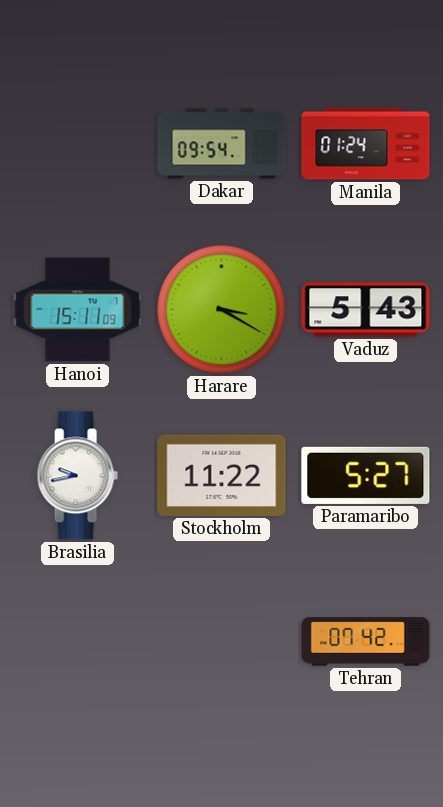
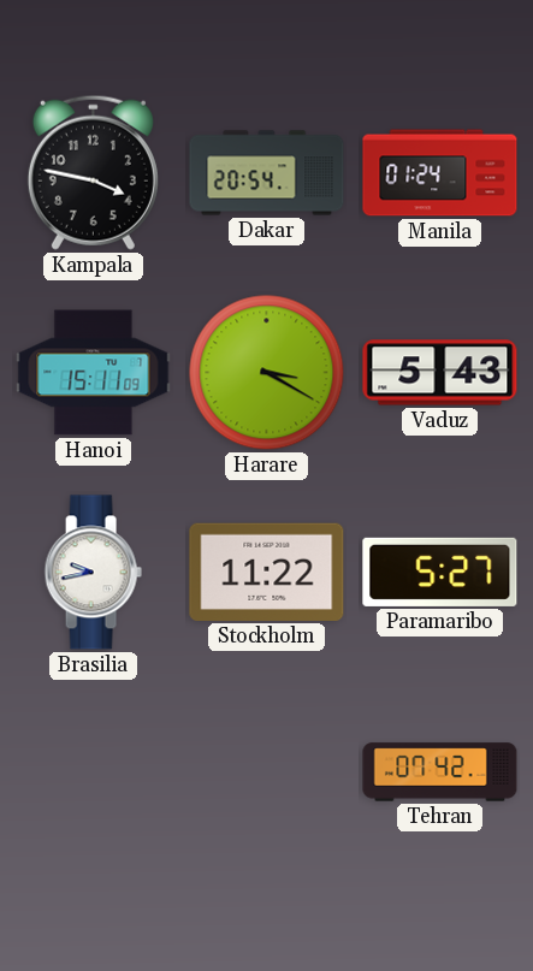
Kampala: none -> 3:47
Dakar: 09:54 -> 20:54
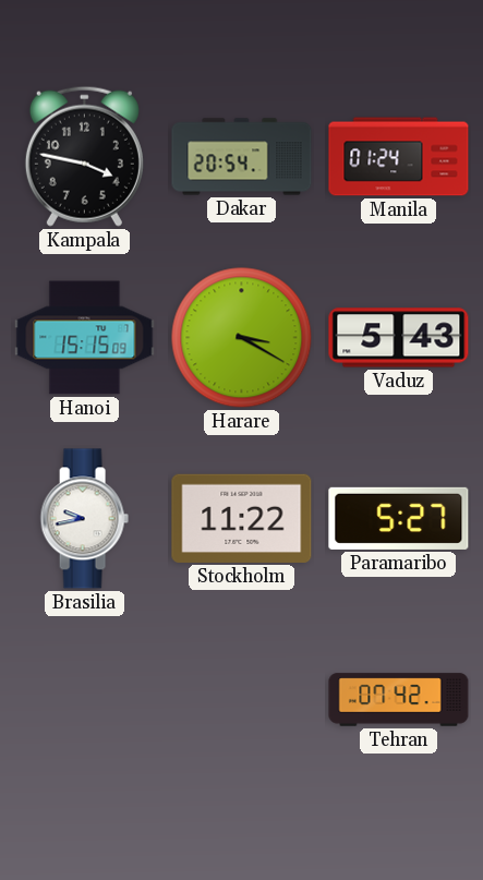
Hanoi: 15:11 -> 15:15
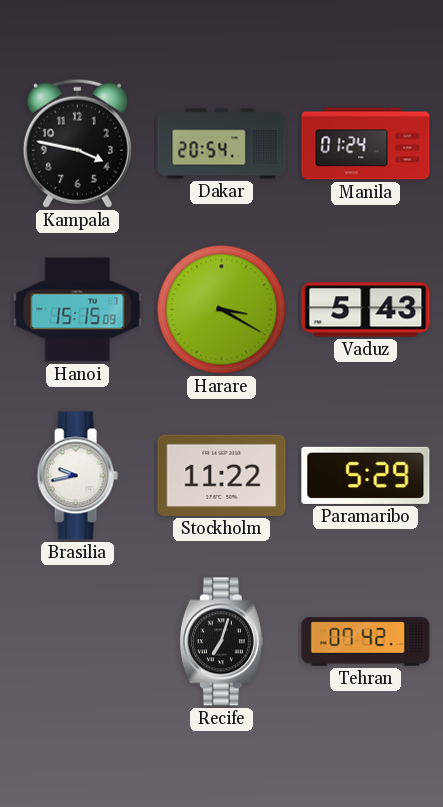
Paramaribo: 5:27 -> 5:29
Recife: none -> 7:03
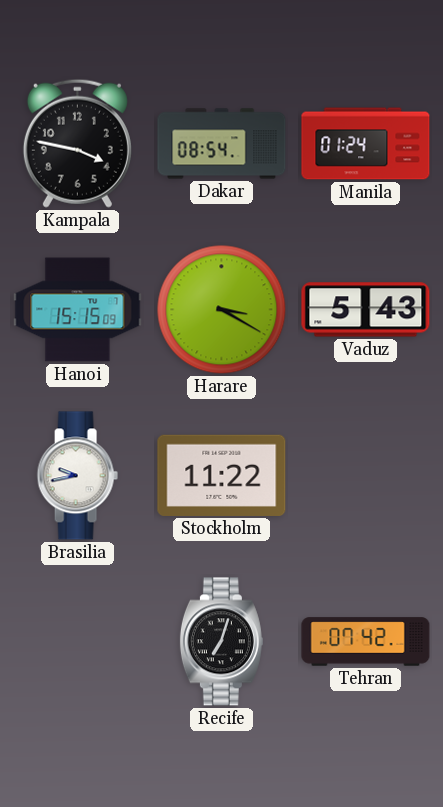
Dakar: 20:54 -> 08:54
Paramaribo: 5:29 -> none
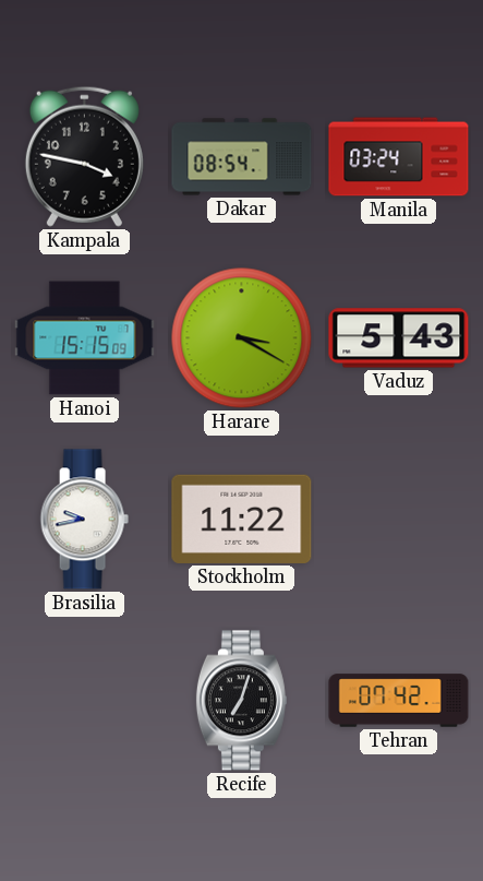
Manila: 01:24 -> 03:24
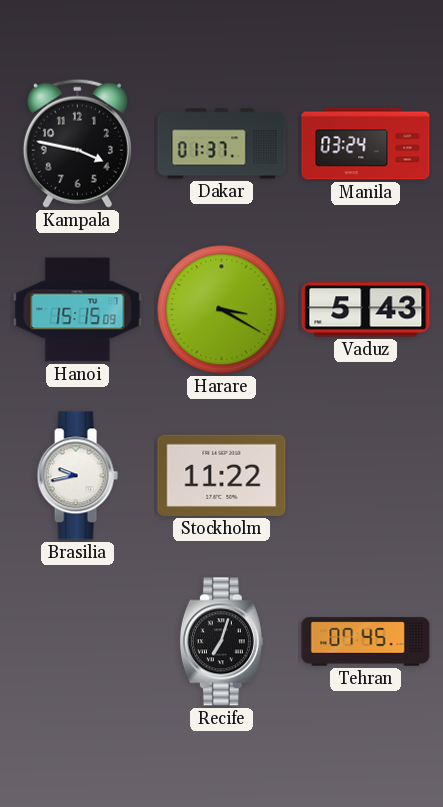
Dakar: 08:54 -> 01:37
Tehran: 07:42 -> 07:45
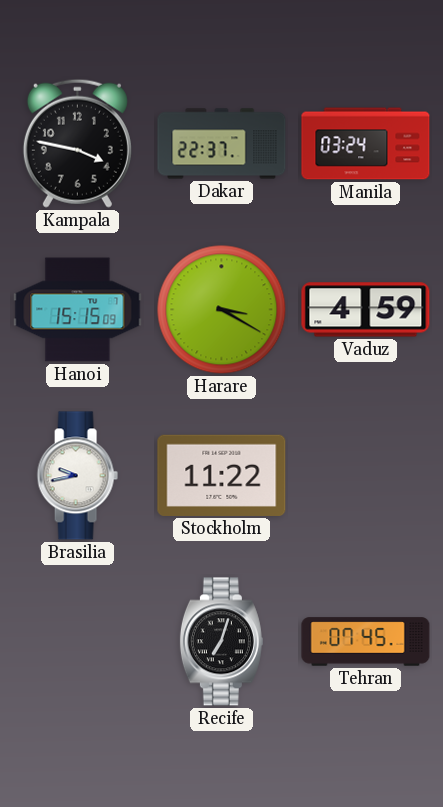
Dakar: 01:37 -> 22:37
Vaduz: 5:43 -> 4:59
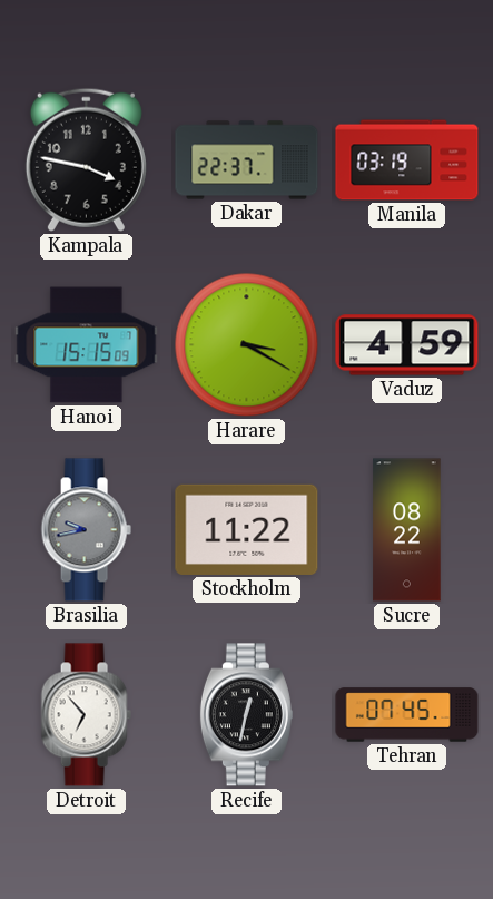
Manila: 03:24 -> 03:19
Brasilia dial: white -> grey
Sucre: none -> 08:22
Detroit: none -> 6:53
Recife: 7:03 -> 12:32
